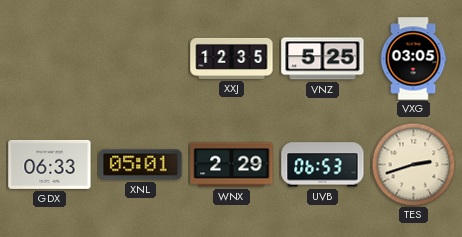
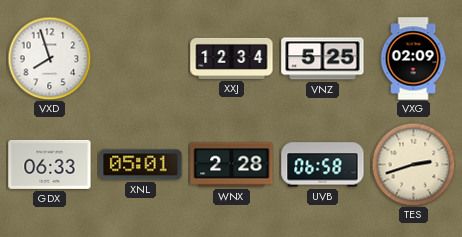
VXD: none -> 7:57
XXJ: 12:35 -> 12:34
VXG: 03:05 -> 02:09
WNX: 2:29 -> 2:28
UVB: 06:53 -> 06:58
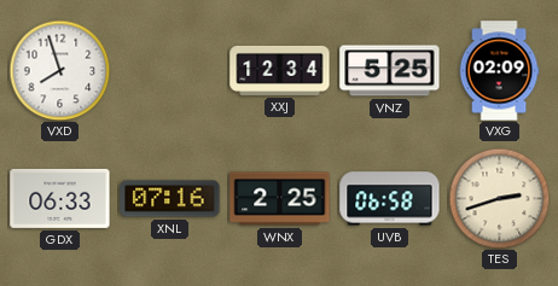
XNL: 05:01 -> 07:16
WNX: 2:28 -> 2:25
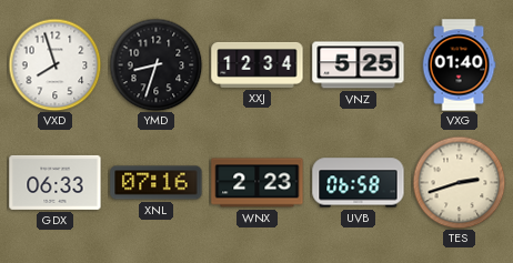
YMD: none -> 8:33
VXG: 02:09 -> 01:40
WNX: 2:25 -> 2:23
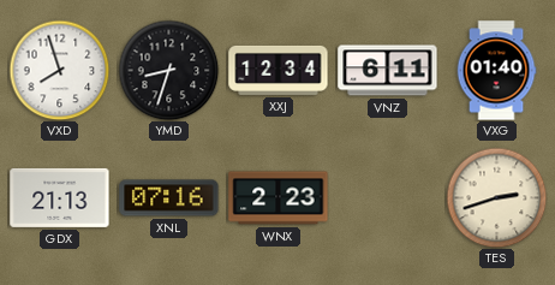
VNZ: 5:25 -> 6:11
GDX: 06:33 -> 21:13
UVB: 06:58 -> none
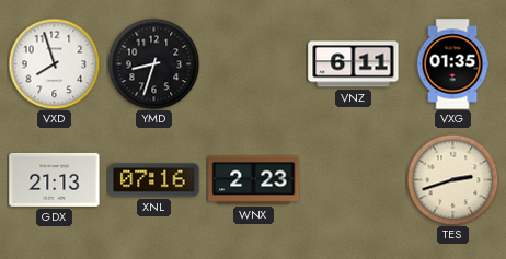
XXJ: 12:34 -> none
VXG: 01:40 -> 01:35
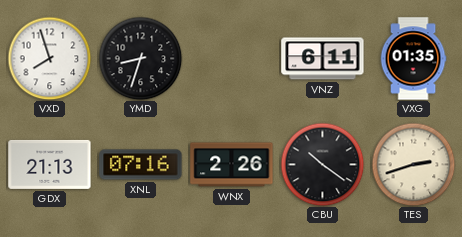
WNX: 2:23 -> 2:26
CBU: none -> 10:21
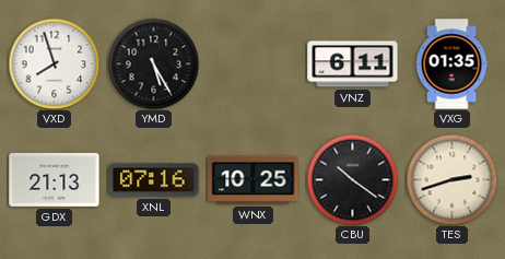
YMD: 8:33 -> 5:25
WNX: 2:26 -> 10:25
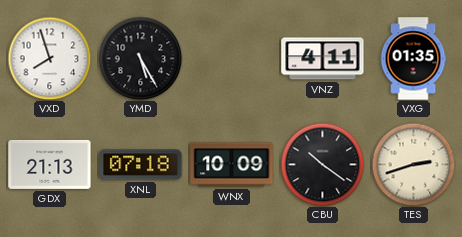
VNZ: 6:11 -> 4:11
XNL: 07:16 -> 07:18
WNX: 10:25 -> 10:09
